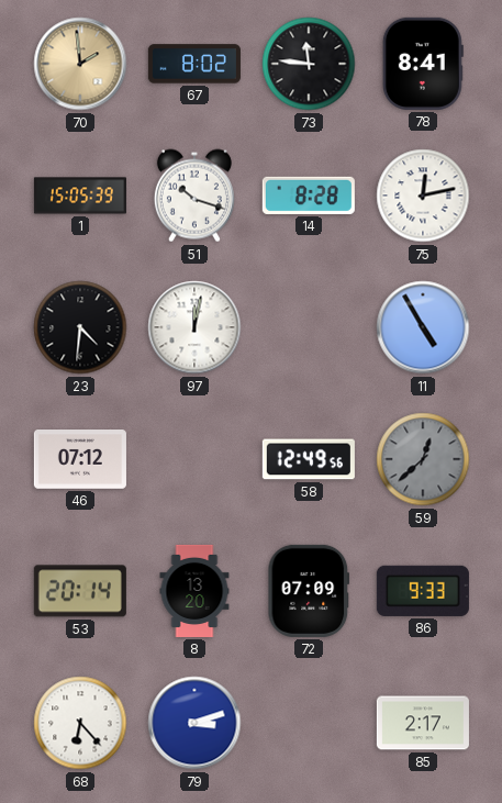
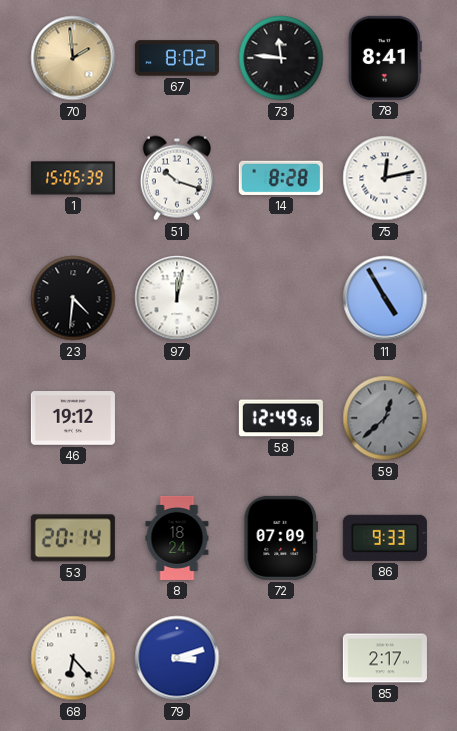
46: 07:12 -> 19:12
8: 13:20 -> 18:24
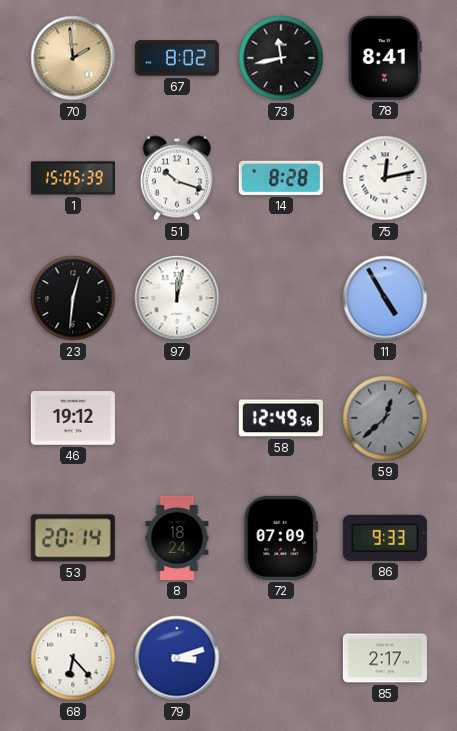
73: 11:46 -> 11:43
23: 4:31 -> 12:31
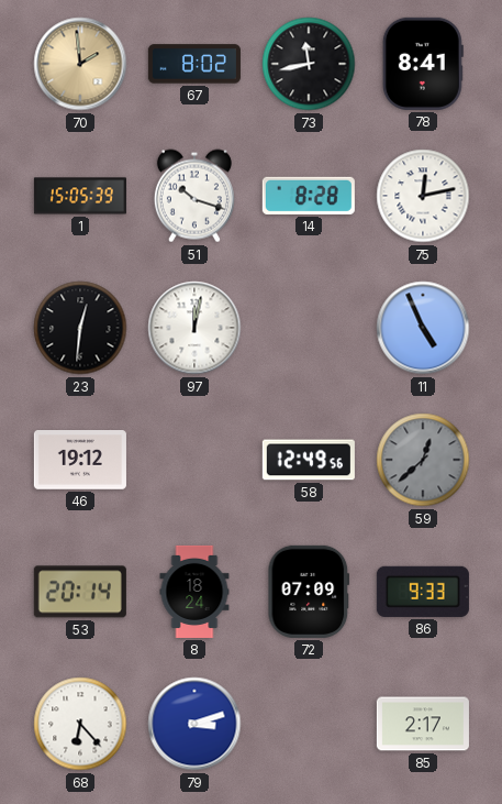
11: 4:55 -> 4:56
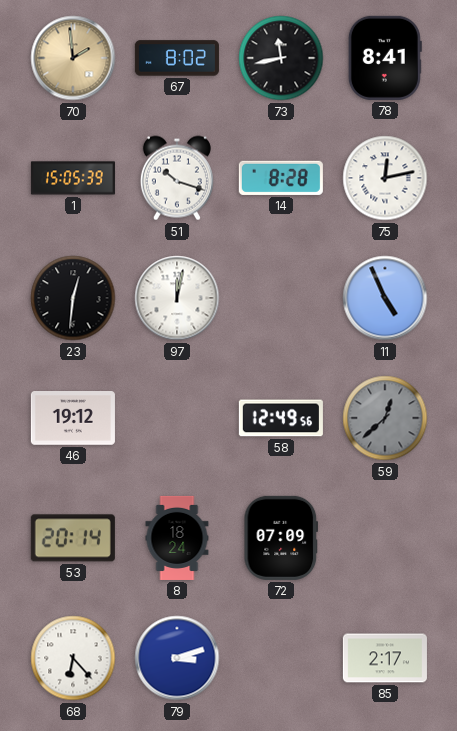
86: 9:33 -> none
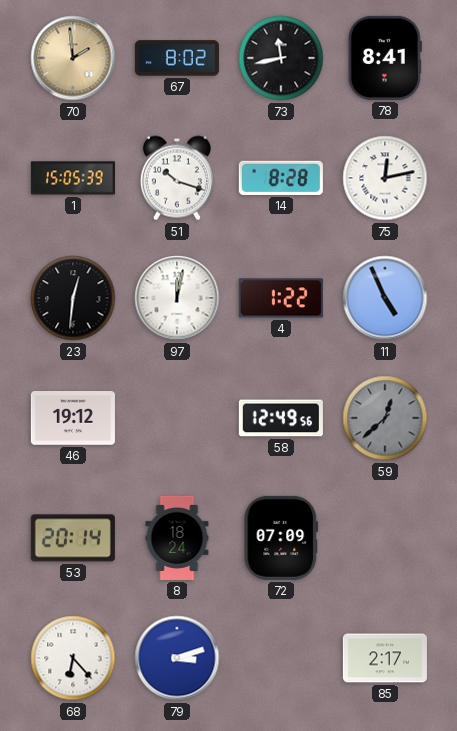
4: none -> 1:22
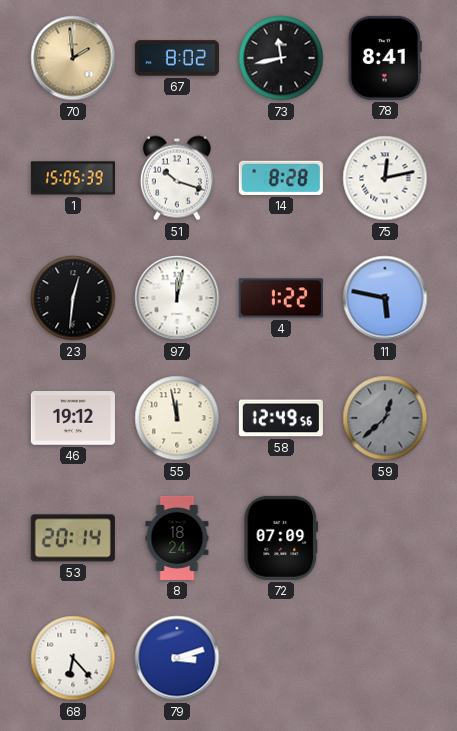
11: 4:56 -> 5:47
55: none -> 11:58
85: 2:17 -> none
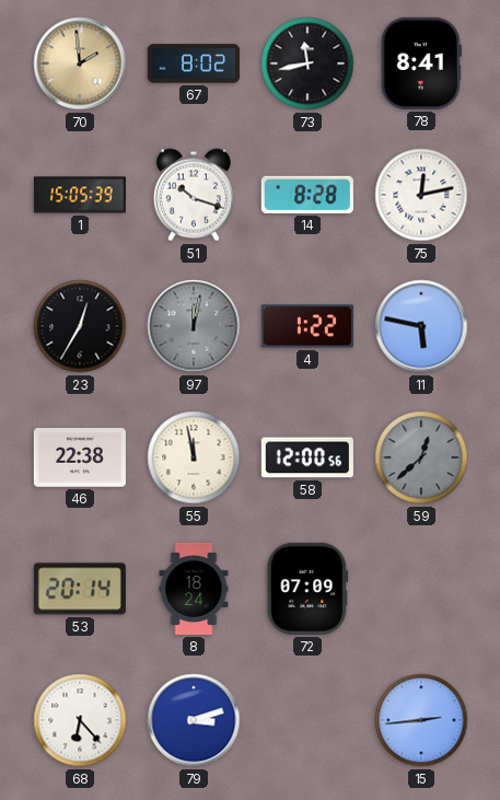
23: 12:31 -> 12:35
97 dial: white -> grey
46: 19:12 -> 22:38
58: 12:49 -> 12:00
15: none -> 2:44
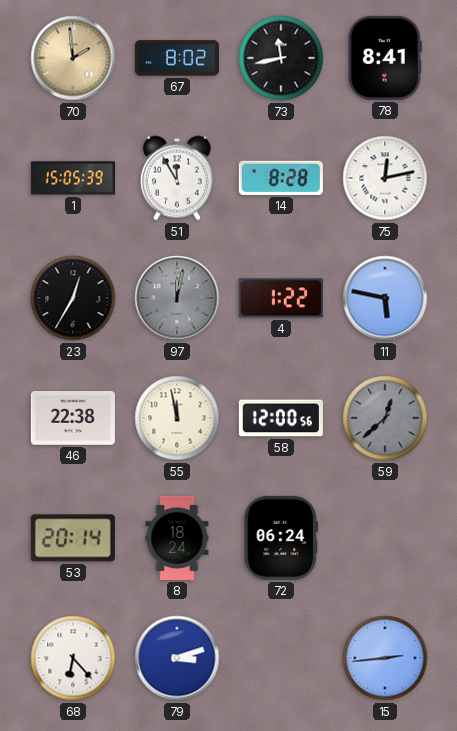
51: 10:18 -> 11:55
72: 07:09 -> 06:24
